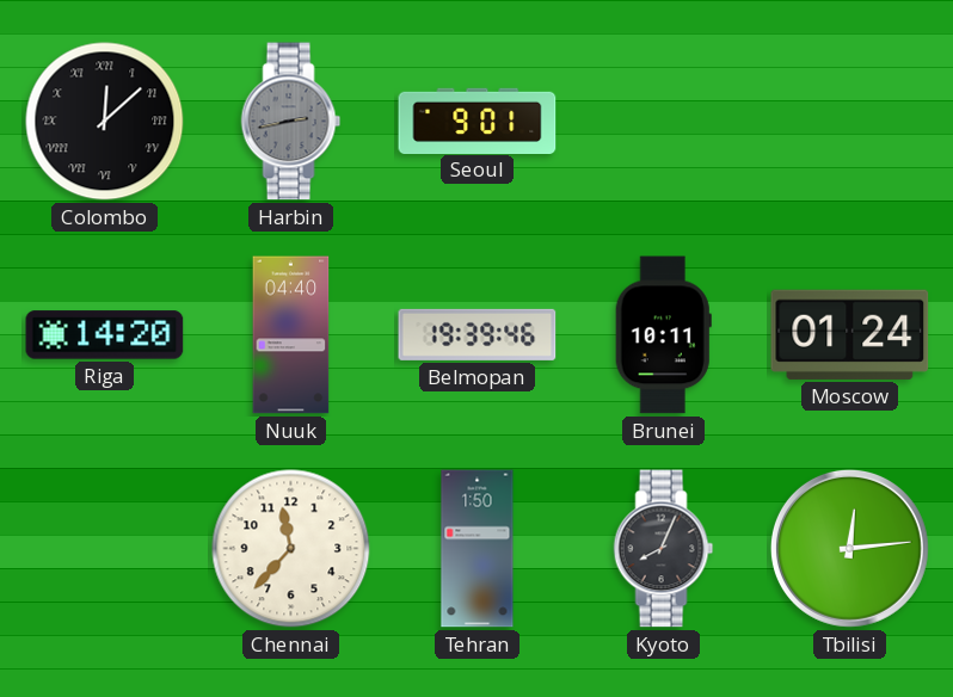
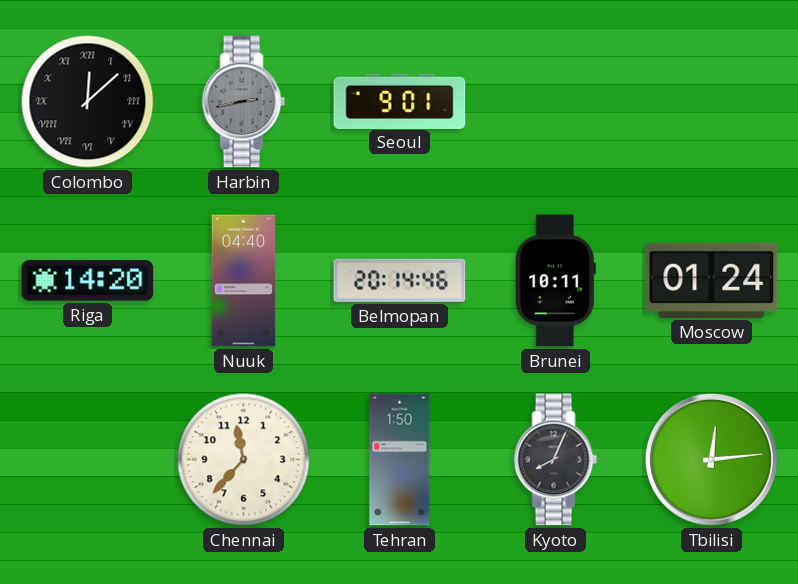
Belmopan: 19:39 -> 20:14
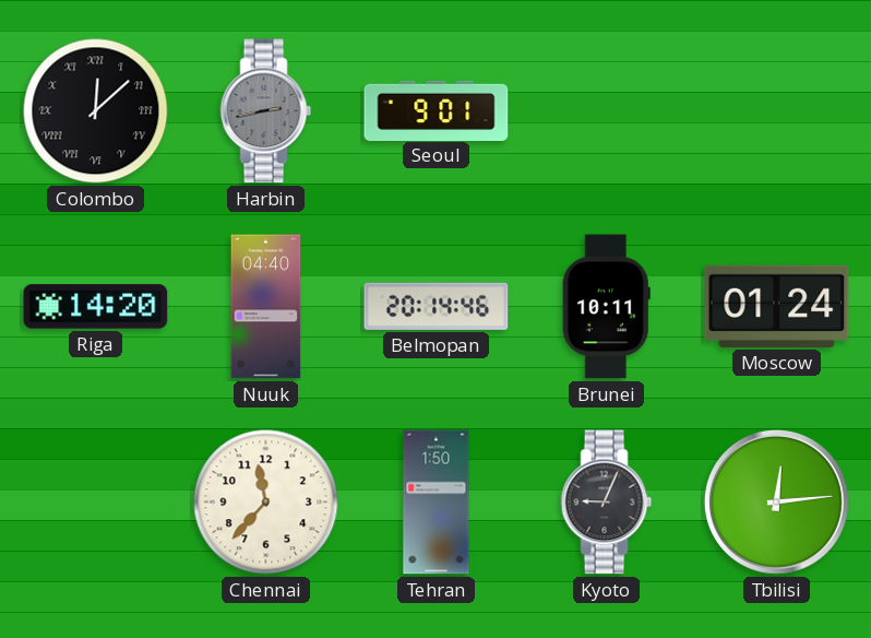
Kyoto: 8:04 -> 9:04
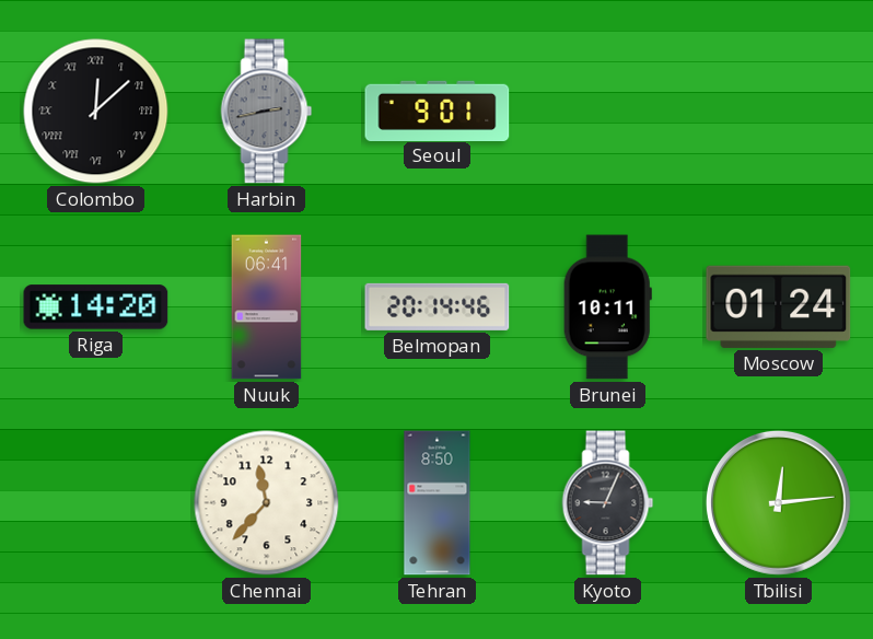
Nuuk: 04:40 -> 06:41
Tehran: 1:50 -> 8:50
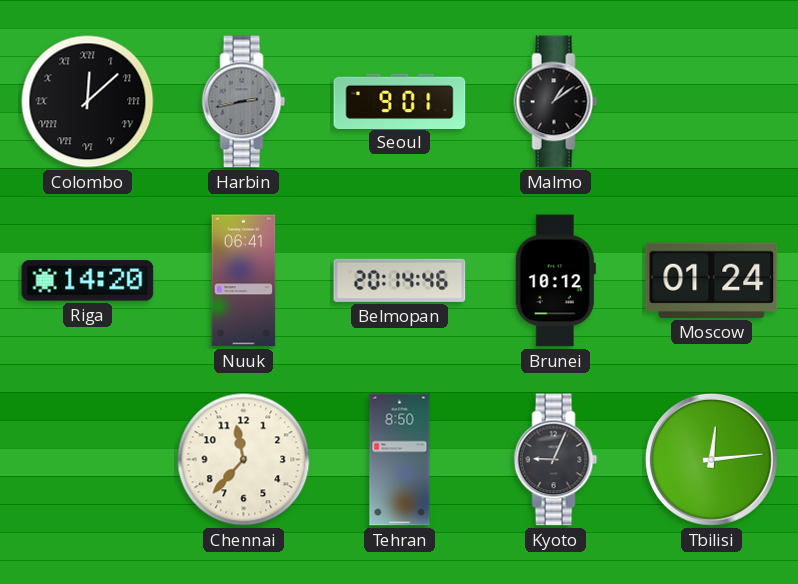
Malmo: none -> 1:09
Brunei: 10:11 -> 10:12
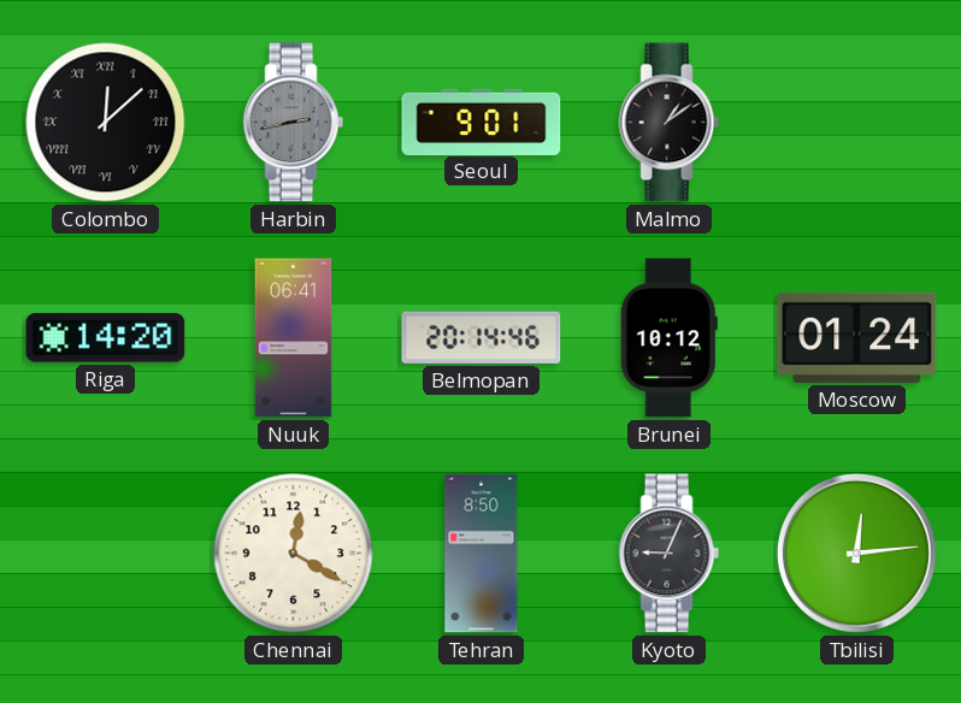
Chennai: 11:37 -> 12:20
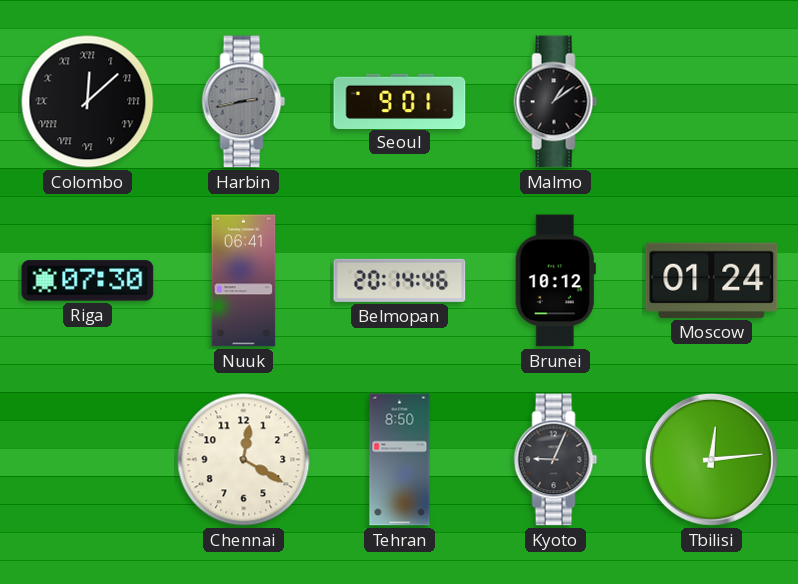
Riga: 14:20 -> 07:30
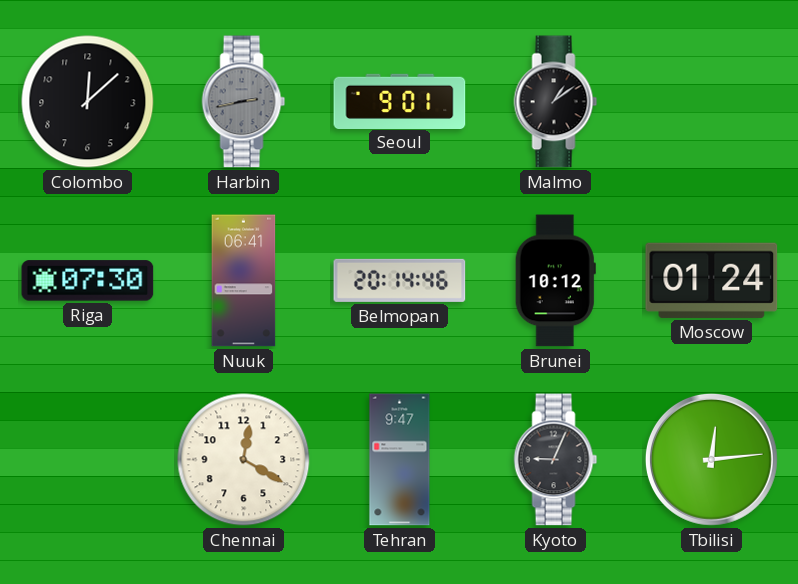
Colombo numerals: Roman -> Arabic
Tehran: 8:50 -> 9:47
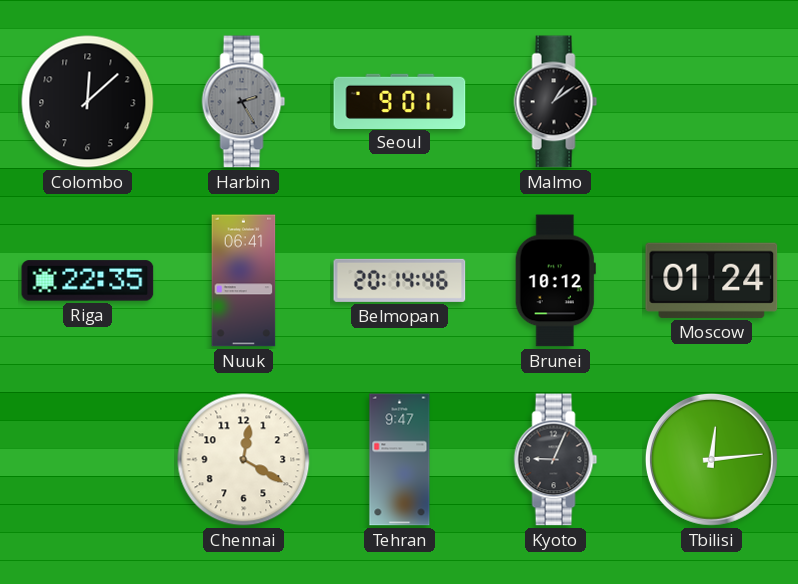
Harbin: 2:43 -> 2:25
Riga: 07:30 -> 22:35
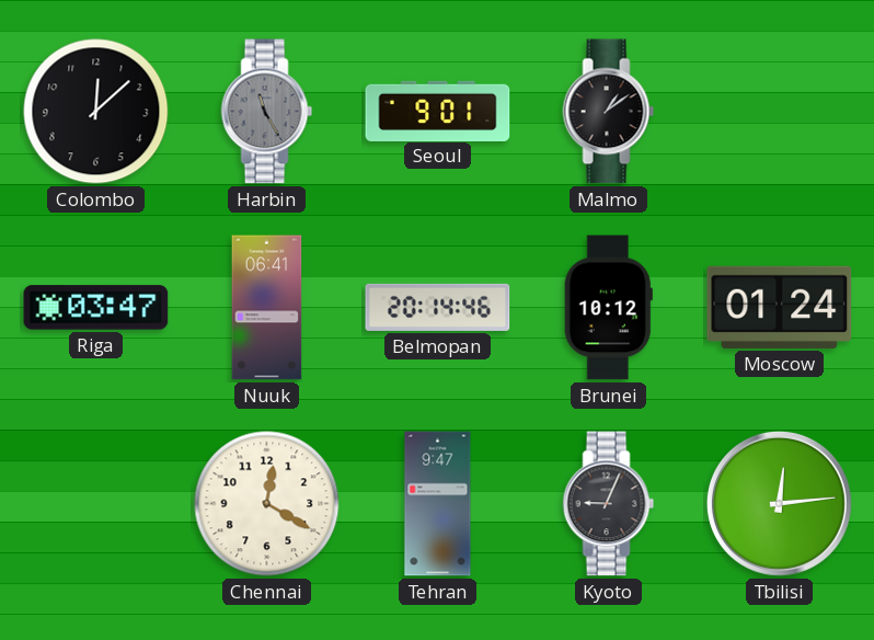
Harbin: 2:25 -> 11:25
Riga: 22:35 -> 03:47
